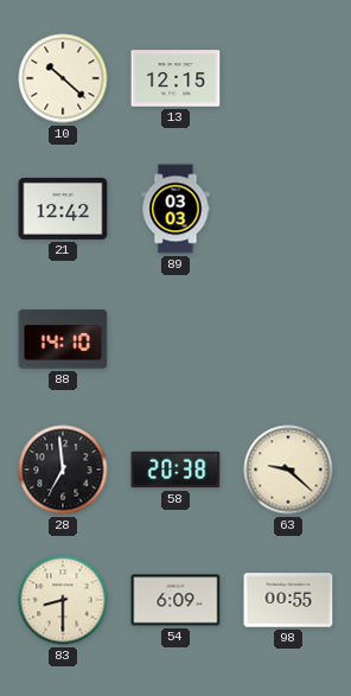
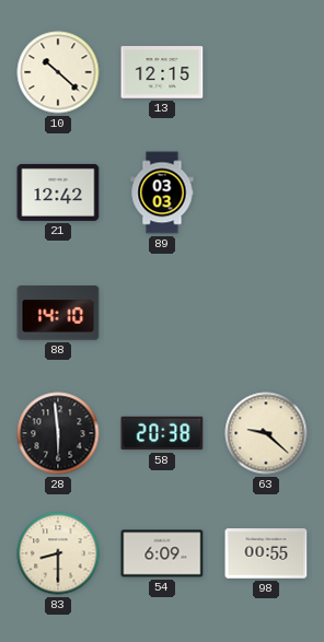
28: 6:59 -> 5:59
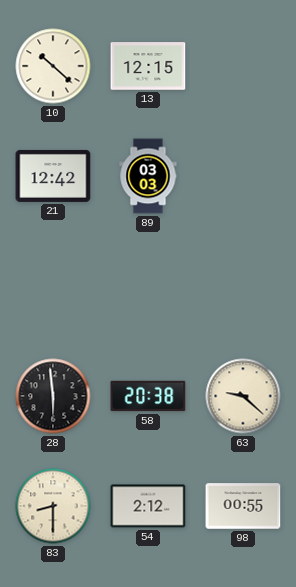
88: 14:10 -> none
54: 6:09 -> 2:12
